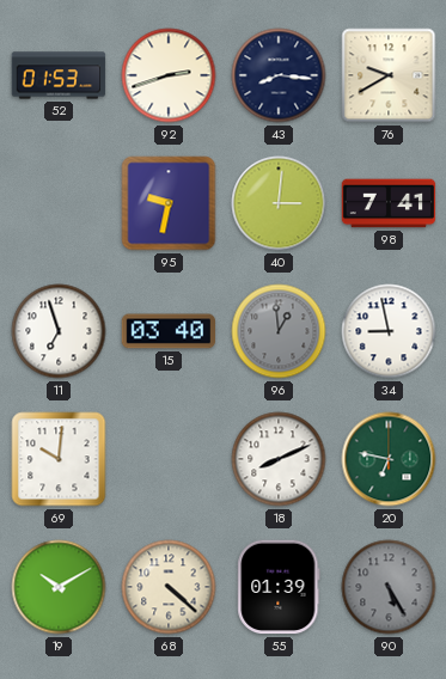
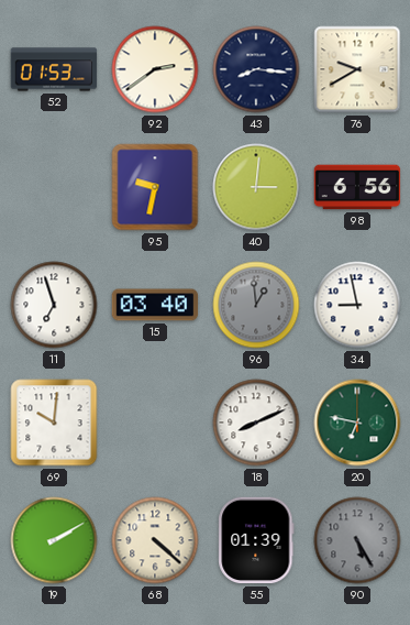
92: 2:42 -> 2:39
98: 7:41 -> 6:56
19: 10:10 -> 2:10
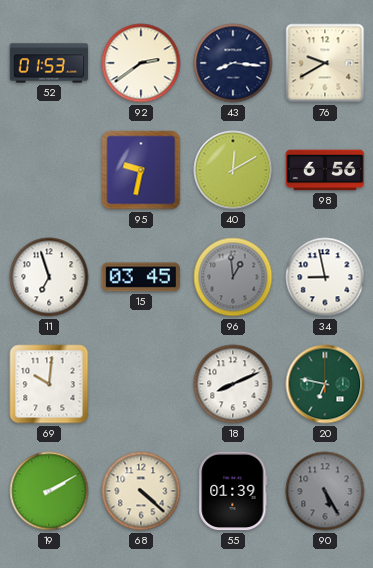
40: 3:01 -> 12:10
15: 03:40 -> 03:45
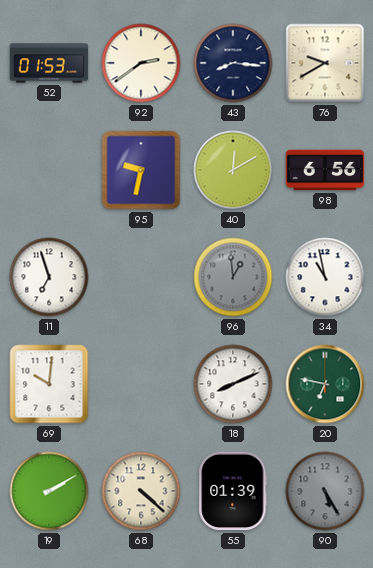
15: 03:45 -> none
34: 8:58 -> 10:58
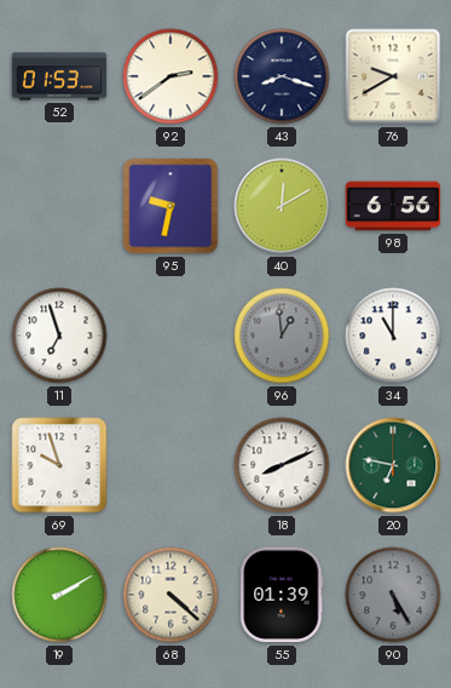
43: 8:16 -> 8:18
34: 10:58 -> 11:00
69: 10:01 -> 9:57
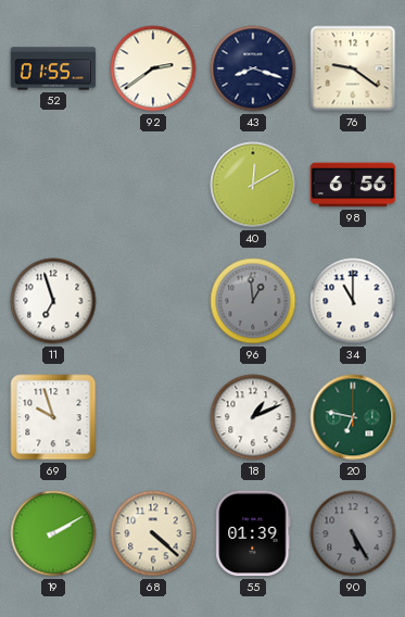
52: 01:53 -> 01:55
76: 9:40 -> 9:21
95: 9:32 -> none
18: 8:11 -> 1:11
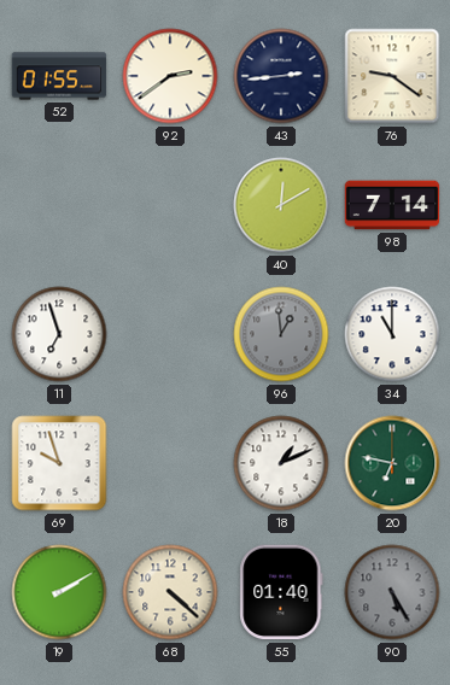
43: 8:18 -> 2:44
98: 6:56 -> 7:14
55: 01:39 -> 01:40
